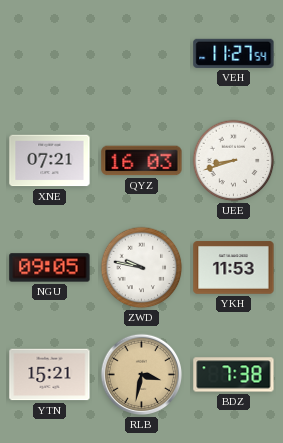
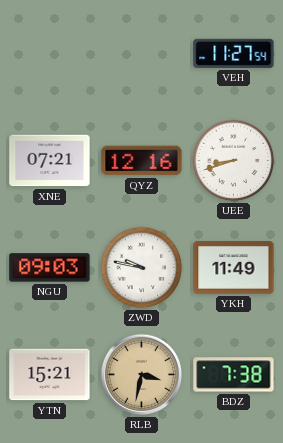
QYZ: 16:03 -> 12:16
NGU: 09:05 -> 09:03
YKH: 11:53 -> 11:49
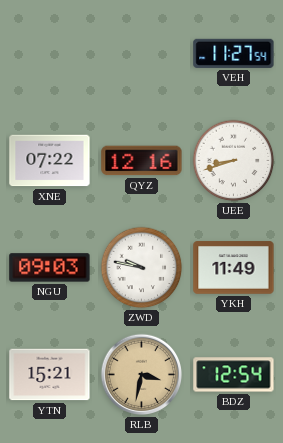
XNE: 07:21 -> 07:22
BDZ: 7:38 -> 12:54
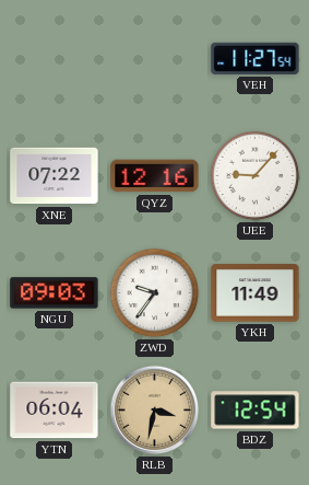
UEE: 8:42 -> 9:07
ZWD: 9:47 -> 9:36
YTN: 15:21 -> 06:04
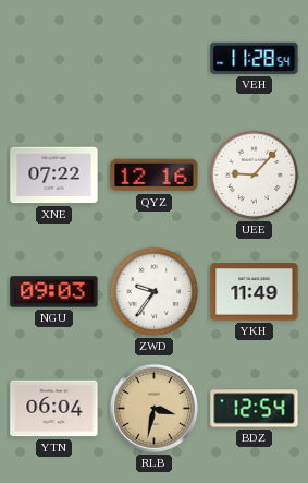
VEH: 11:27 -> 11:28
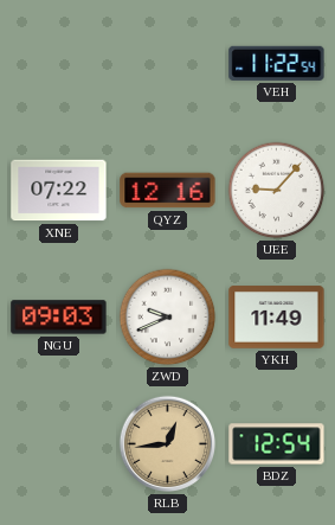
VEH: 11:28 -> 11:22
ZWD: 9:36 -> 9:41
YTN: 06:04 -> none
RLB: 3:32 -> 12:44
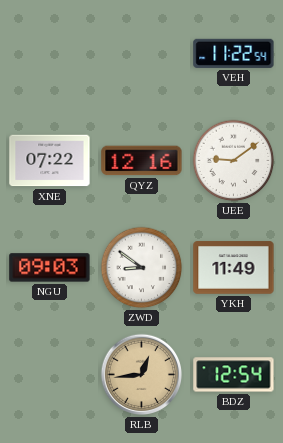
UEE: 9:07 -> 9:09
ZWD: 9:41 -> 8:51
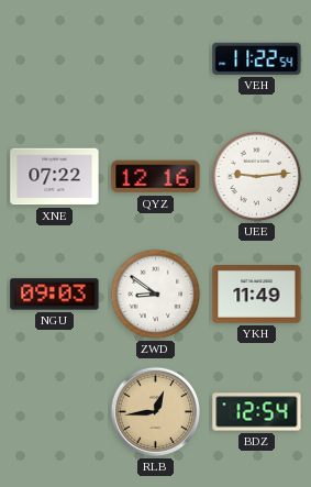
UEE: 9:09 -> 9:14
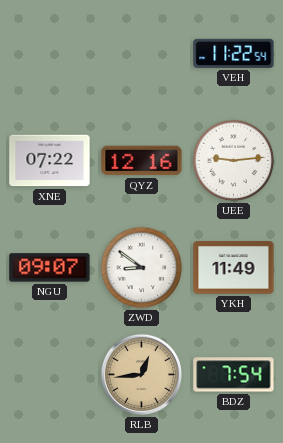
NGU: 09:03 -> 09:07
BDZ: 12:54 -> 7:54
